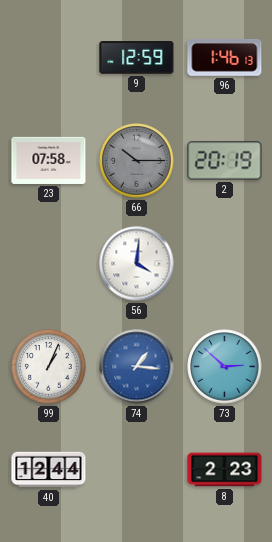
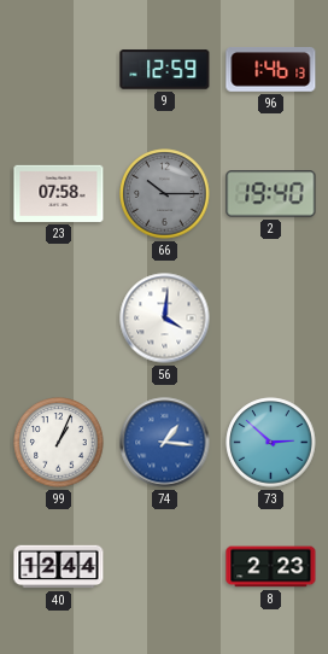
2: 20:19 -> 19:40
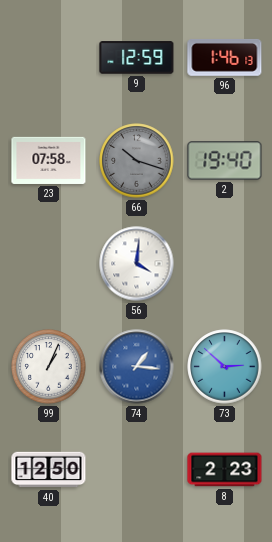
66: 10:15 -> 10:18
40: 12:44 -> 12:50
